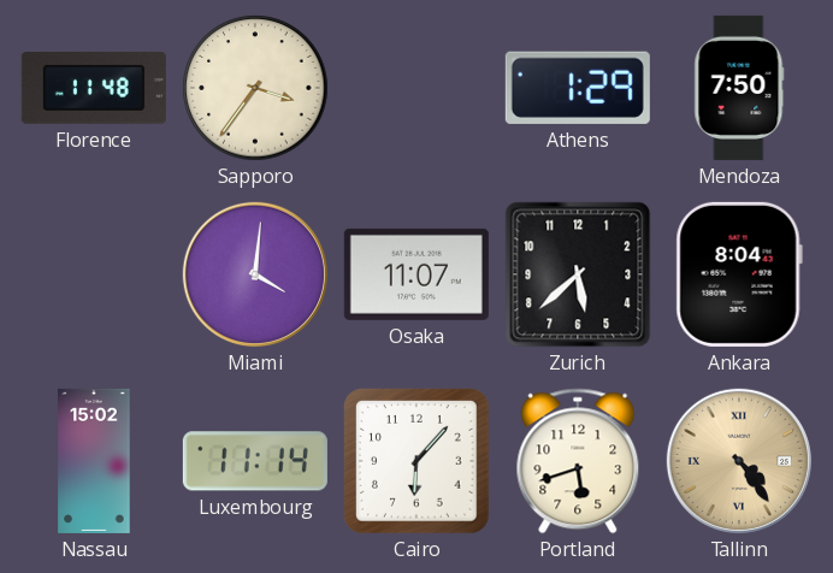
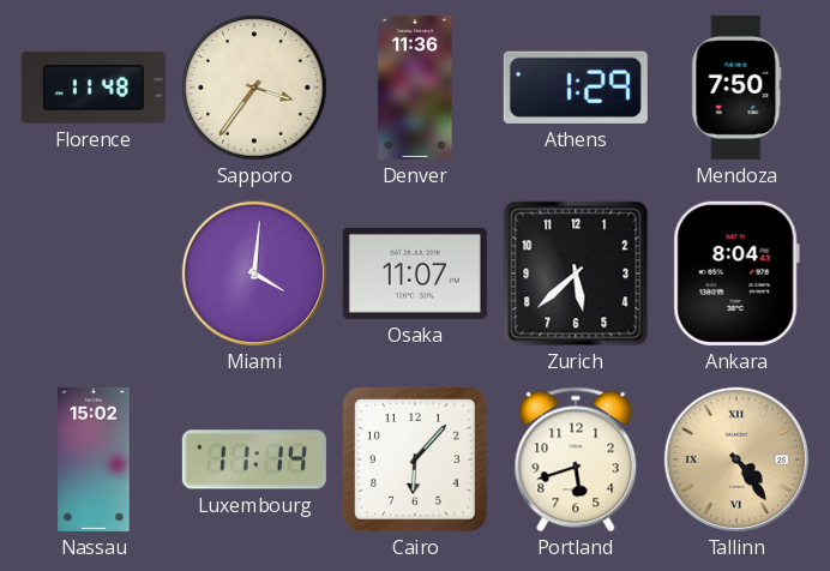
Denver: none -> 11:36
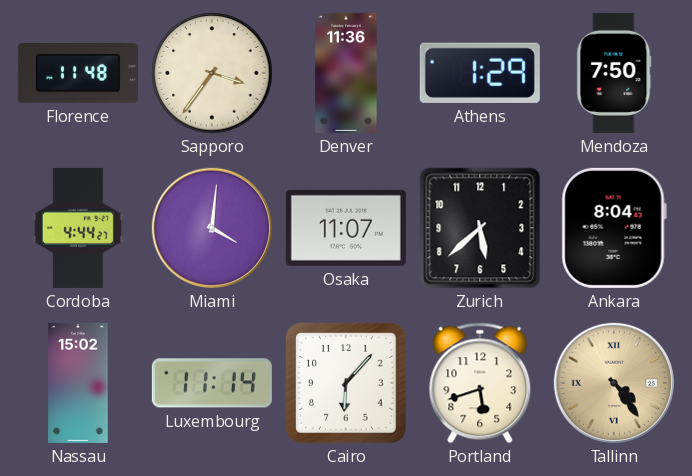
Cordoba: none -> 4:44
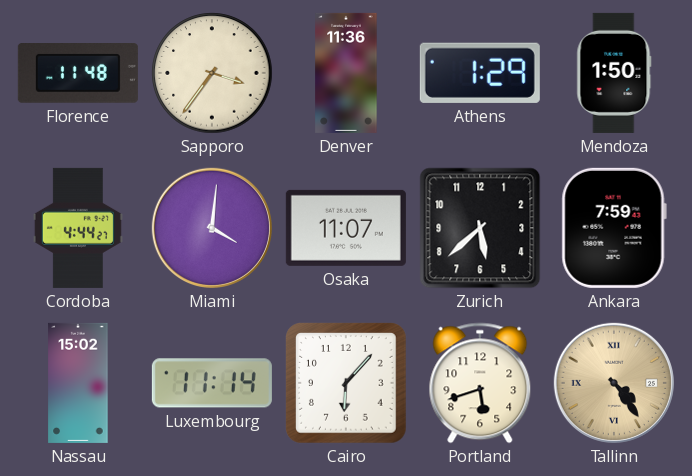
Mendoza: 7:50 -> 1:50
Ankara: 8:04 -> 7:59
